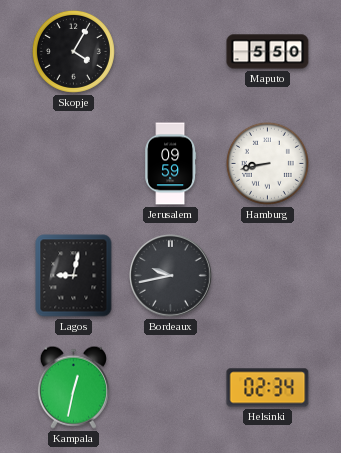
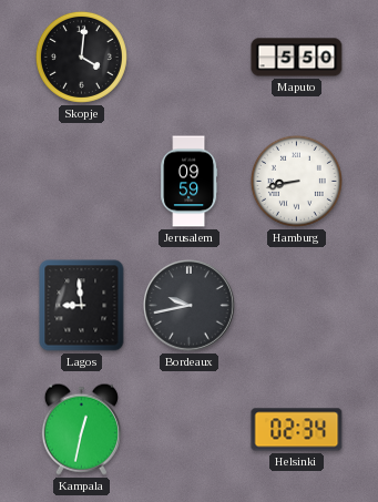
Skopje: 4:05 -> 4:01
Lagos: 9:02 -> 8:59
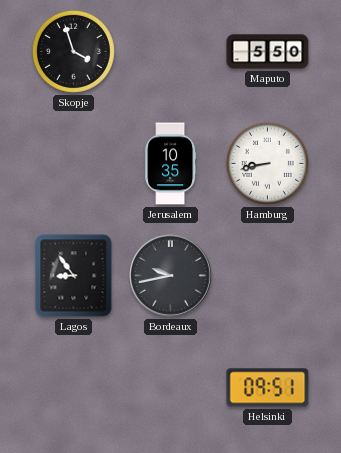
Skopje: 4:01 -> 3:57
Jerusalem: 09:59 -> 10:35
Lagos: 8:59 -> 8:54
Kampala: 12:32 -> none
Helsinki: 02:34 -> 09:51
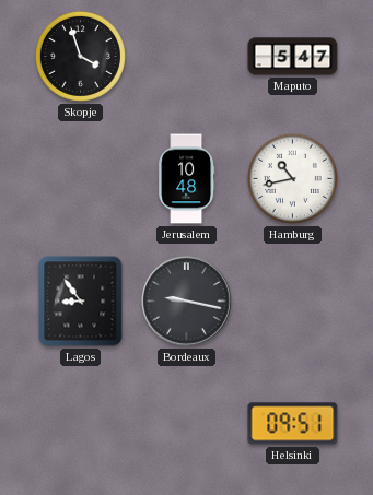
Maputo: 5:50 -> 5:47
Jerusalem: 10:35 -> 10:48
Hamburg: 8:43 -> 10:43
Bordeaux: 9:43 -> 9:17
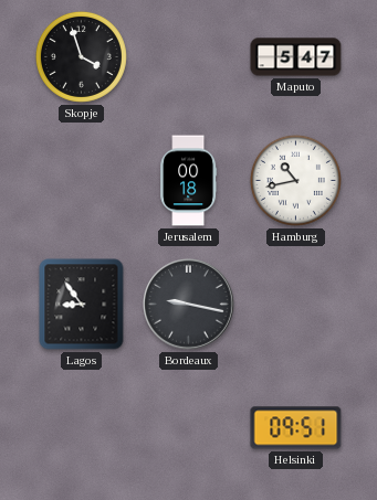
Jerusalem: 10:48 -> 00:18
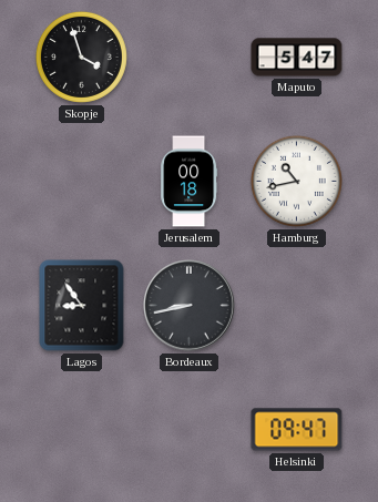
Bordeaux: 9:17 -> 8:43
Helsinki: 09:51 -> 09:47
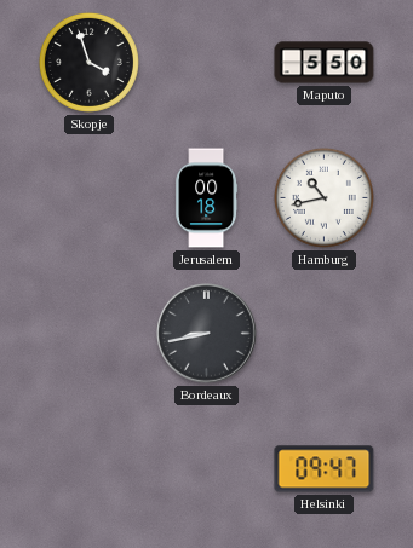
Maputo: 5:47 -> 5:50
Lagos: 8:54 -> none
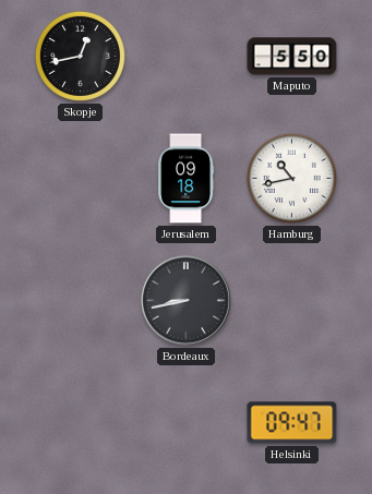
Skopje: 3:57 -> 12:43
Jerusalem: 00:18 -> 09:18
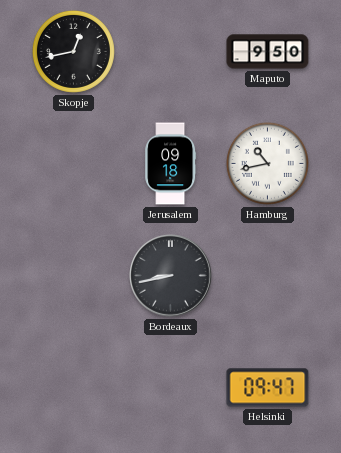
Maputo: 5:50 -> 9:50
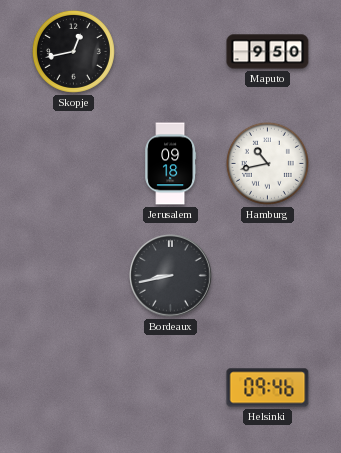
Helsinki: 09:47 -> 09:46
